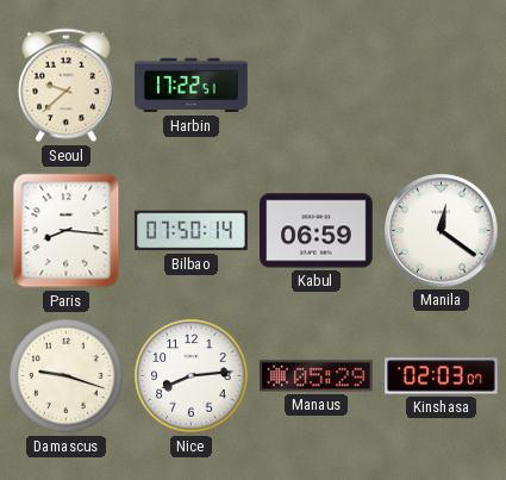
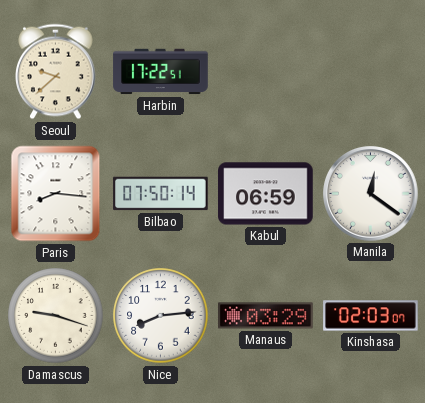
Manaus: 05:29 -> 03:29
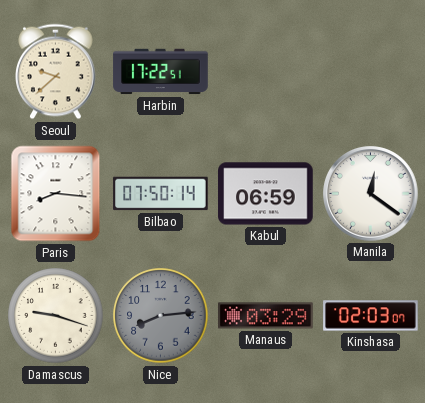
Nice dial: white -> grey
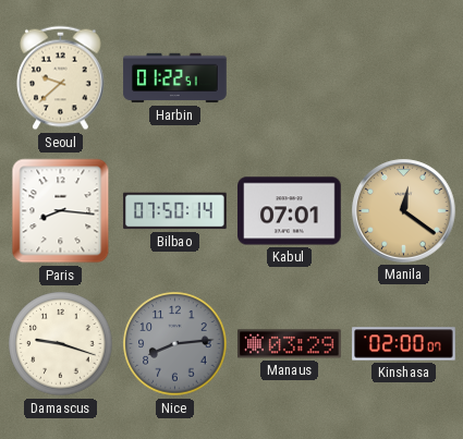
Harbin: 17:22 -> 01:22
Kabul: 06:59 -> 07:01
Manila dial: white -> champagne
Kinshasa: 02:03 -> 02:00
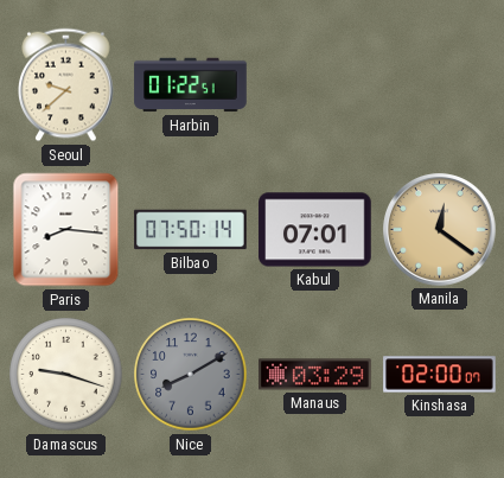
Nice: 8:14 -> 8:10
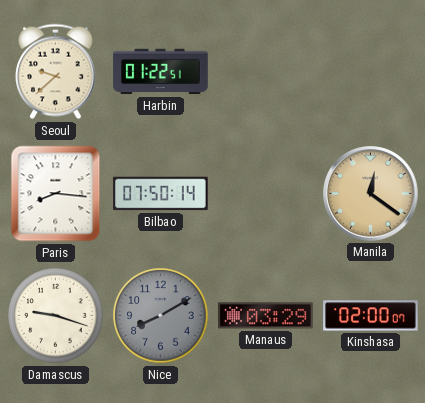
Kabul: 07:01 -> none
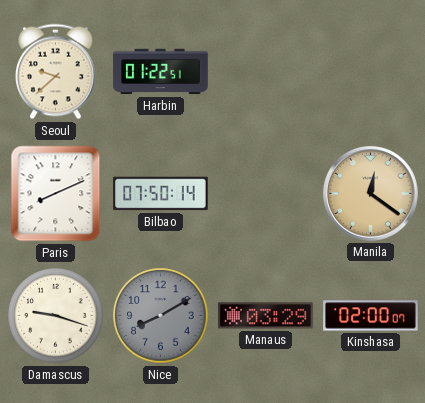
Paris: 8:16 -> 8:11
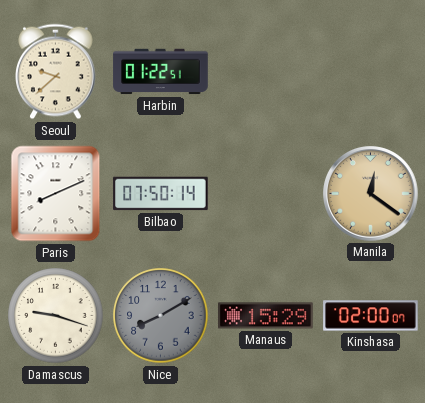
Manaus: 03:29 -> 15:29
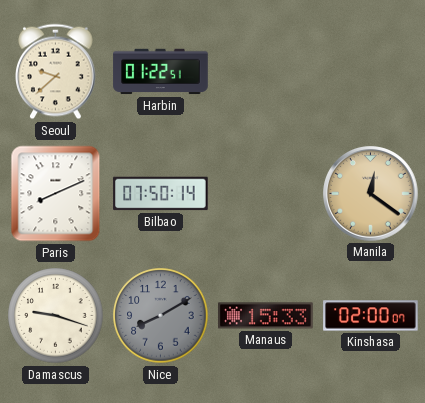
Manaus: 15:29 -> 15:33
